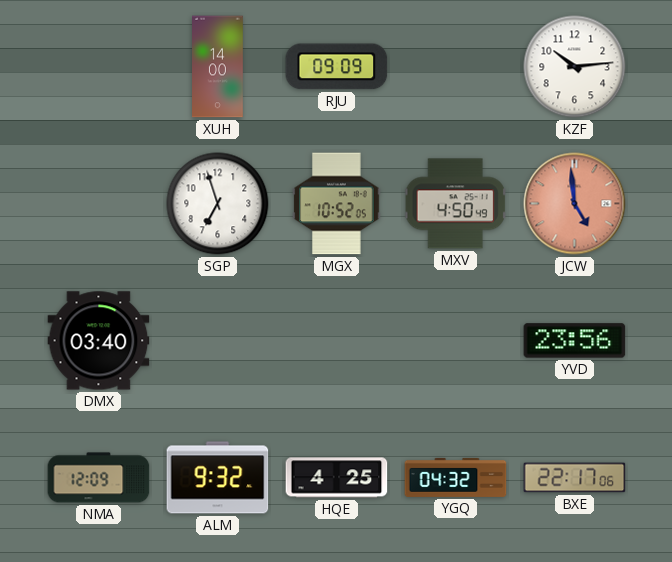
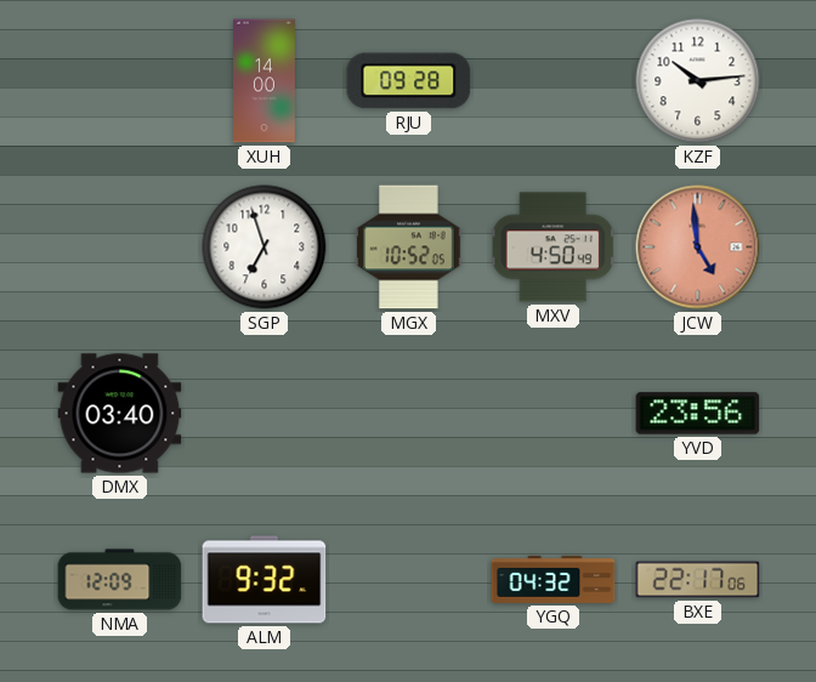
RJU: 09:09 -> 09:28
HQE: 4:25 -> none
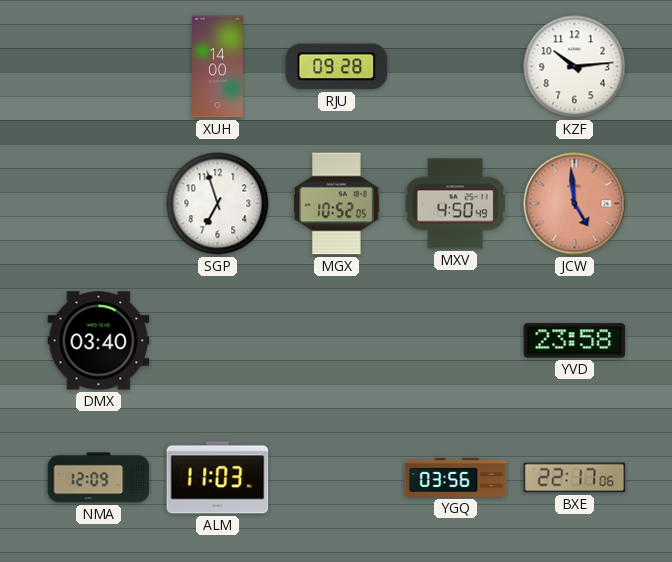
YVD: 23:56 -> 23:58
ALM: 9:32 -> 11:03
YGQ: 04:32 -> 03:56
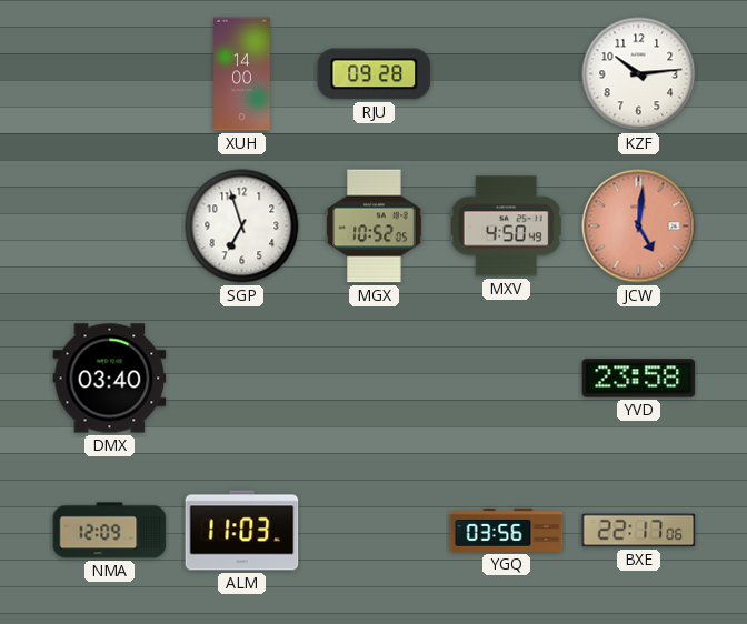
JCW: 4:59 -> 5:01
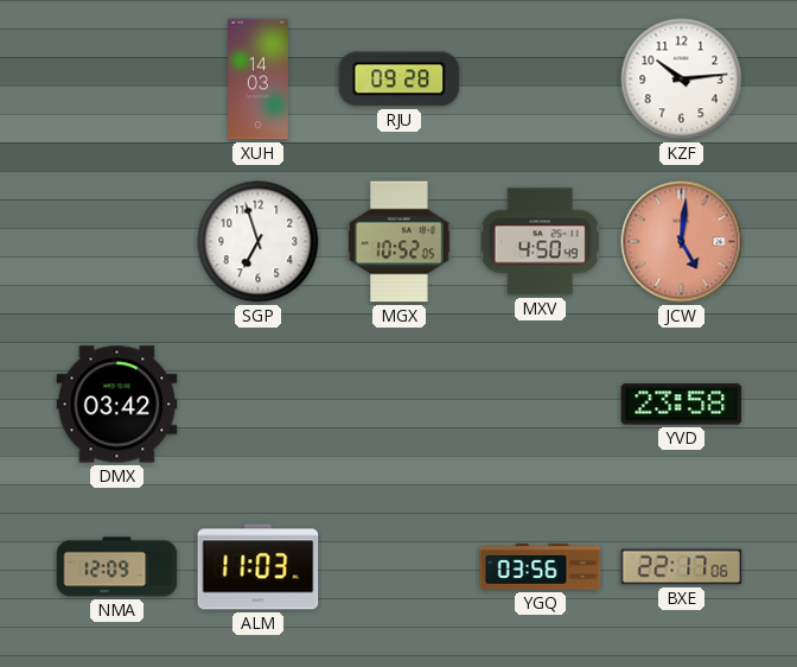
XUH: 14:00 -> 14:03
DMX: 03:40 -> 03:42
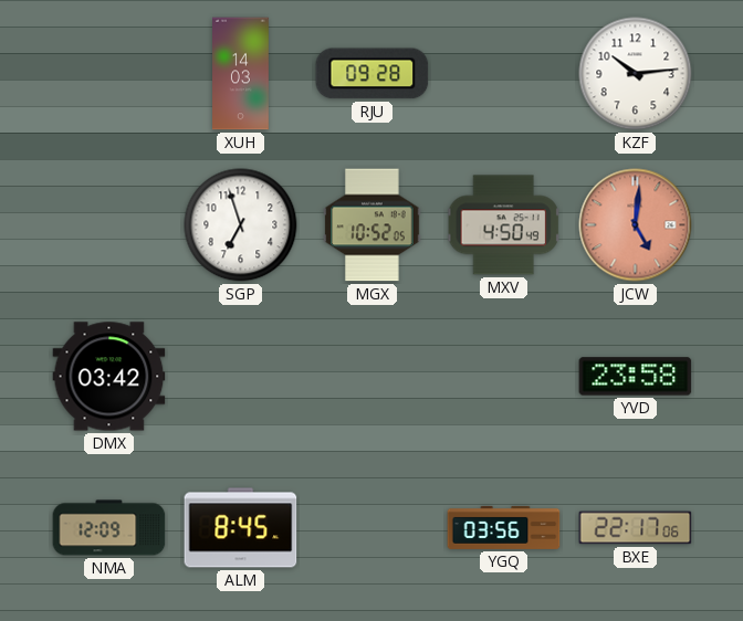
ALM: 11:03 -> 8:45
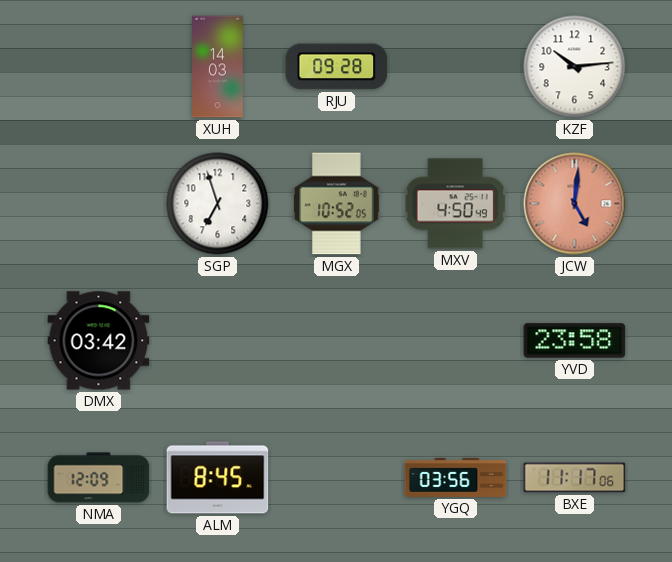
BXE: 22:17 -> 11:17
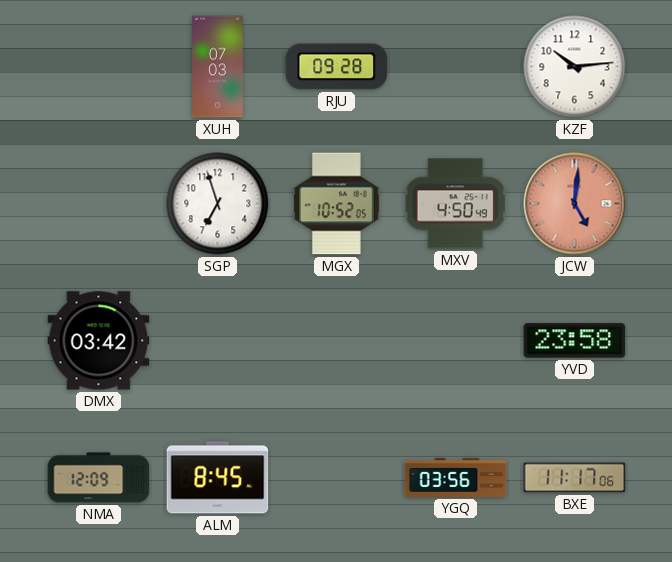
XUH: 14:03 -> 07:03
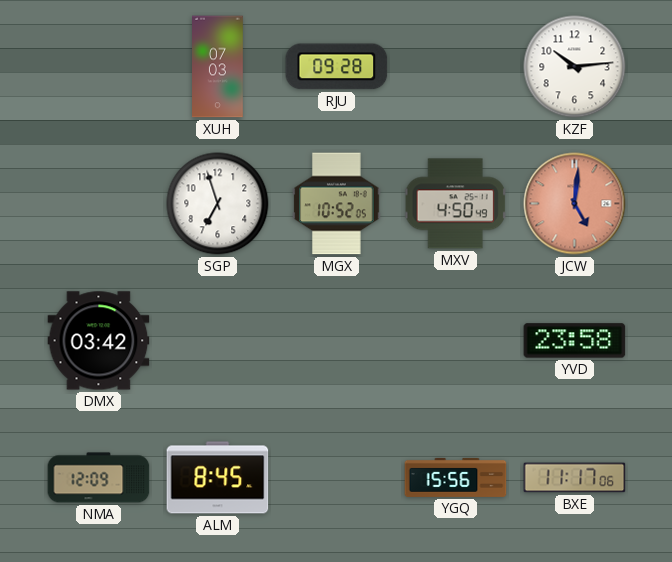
YGQ: 03:56 -> 15:56
